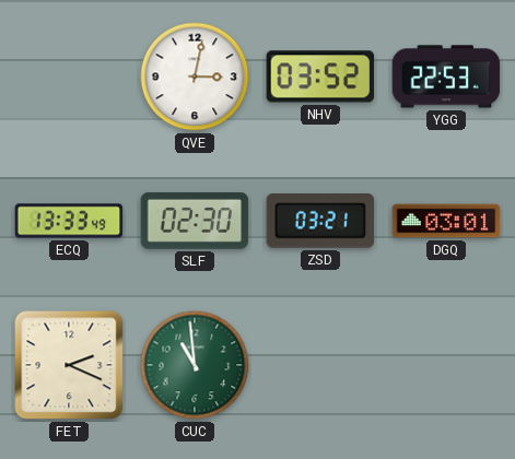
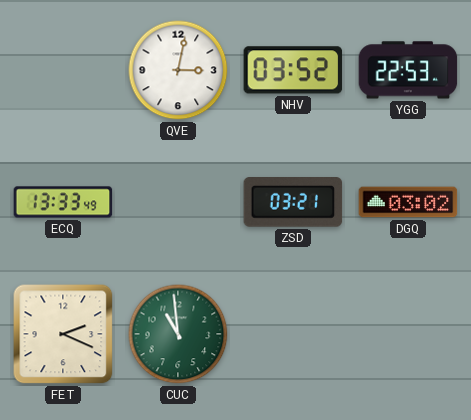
SLF: 02:30 -> none
DGQ: 03:01 -> 03:02
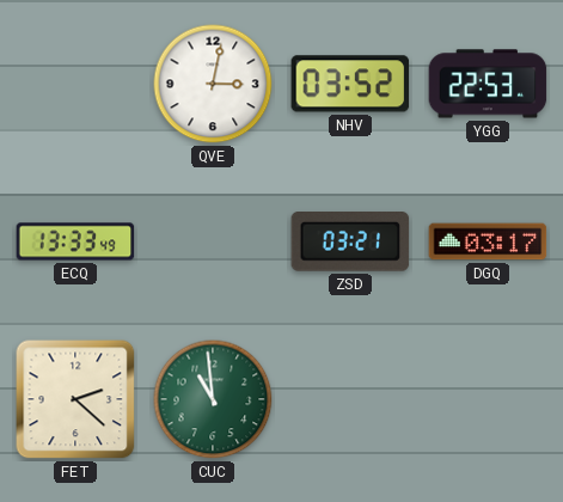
DGQ: 03:02 -> 03:17
FET: 2:19 -> 2:22
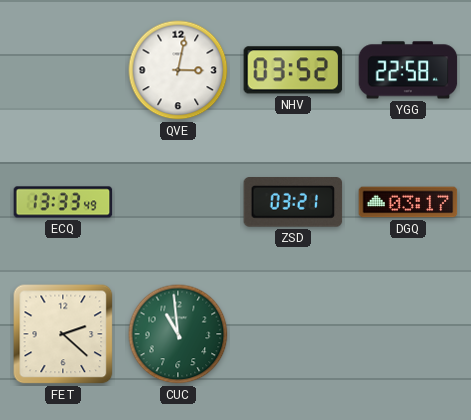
YGG: 22:53 -> 22:58
